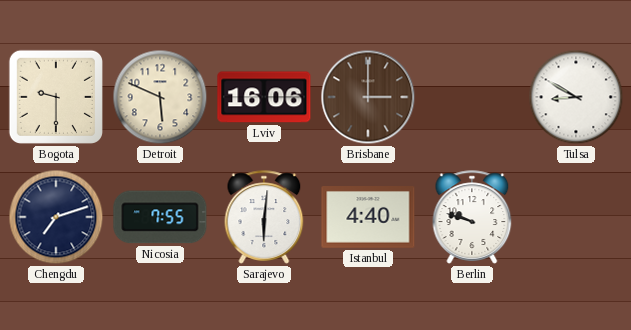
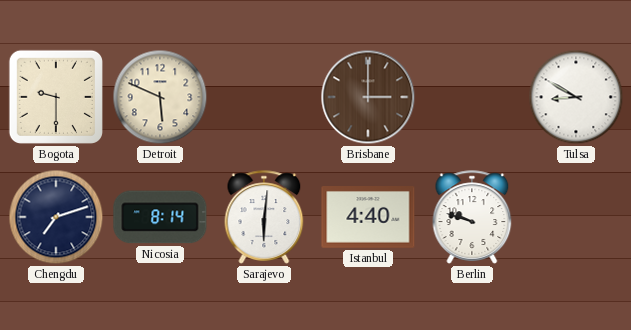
Lviv: 16:06 -> none
Nicosia: 7:55 -> 8:14
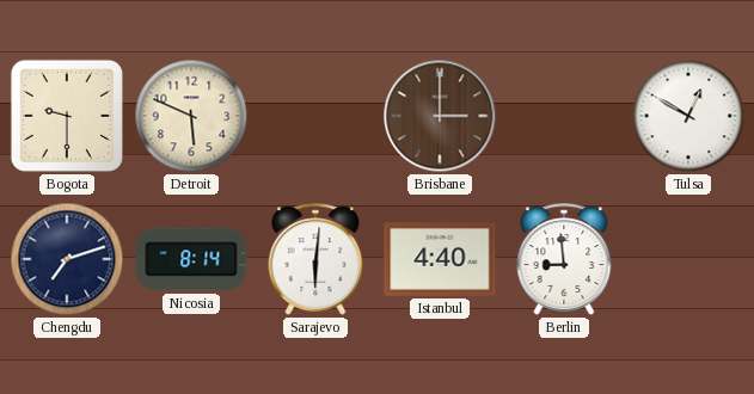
Tulsa: 8:50 -> 12:50
Berlin: 9:48 -> 8:59
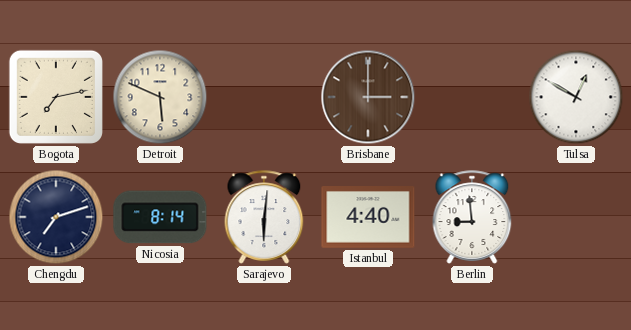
Bogota: 9:30 -> 7:13
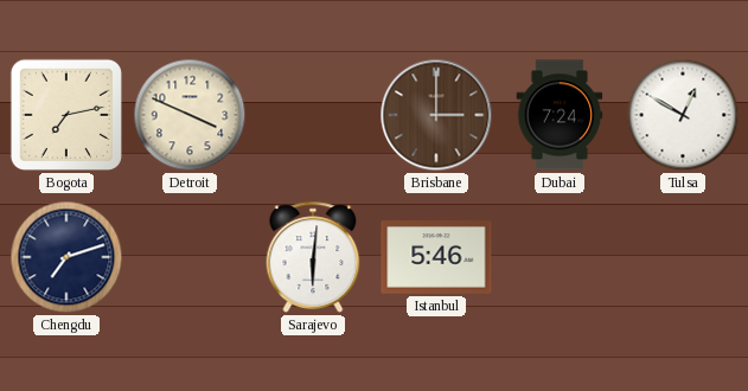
Detroit: 5:49 -> 3:49
Dubai: none -> 7:24
Nicosia: 8:14 -> none
Istanbul: 4:40 -> 5:46
Berlin: 8:59 -> none
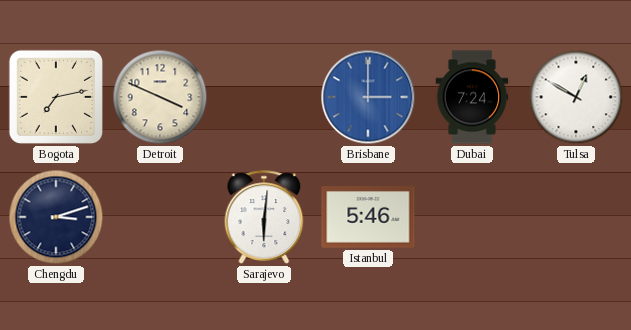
Brisbane dial: brown -> blue
Chengdu: 7:12 -> 3:12
